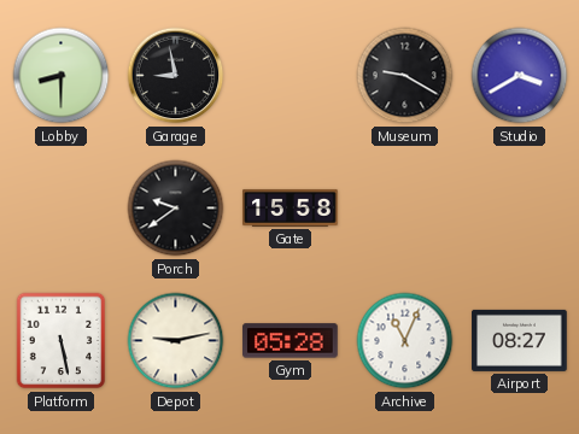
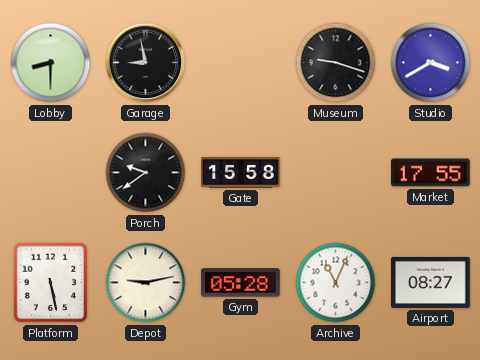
Museum: 9:20 -> 9:18
Market: none -> 17:55
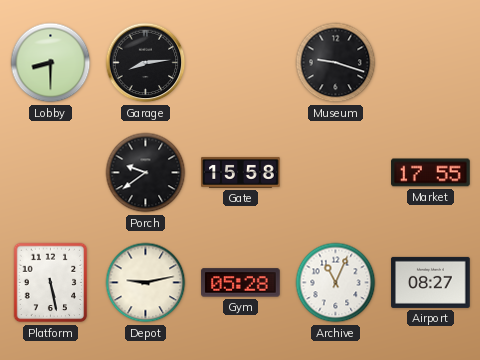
Garage: 8:58 -> 8:14
Studio: 3:40 -> none
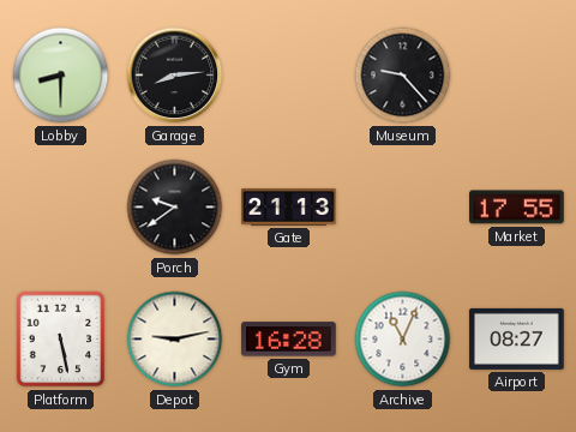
Museum: 9:18 -> 9:23
Gate: 15:58 -> 21:13
Gym: 05:28 -> 16:28
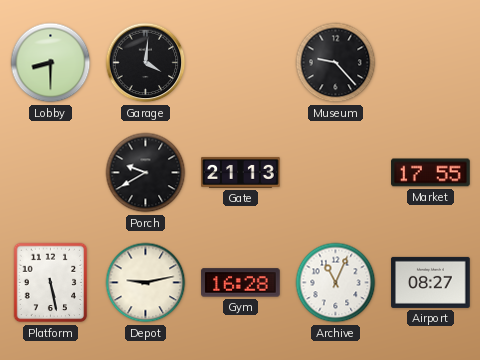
Garage: 8:14 -> 4:01
Porch: 9:39 -> 9:40
